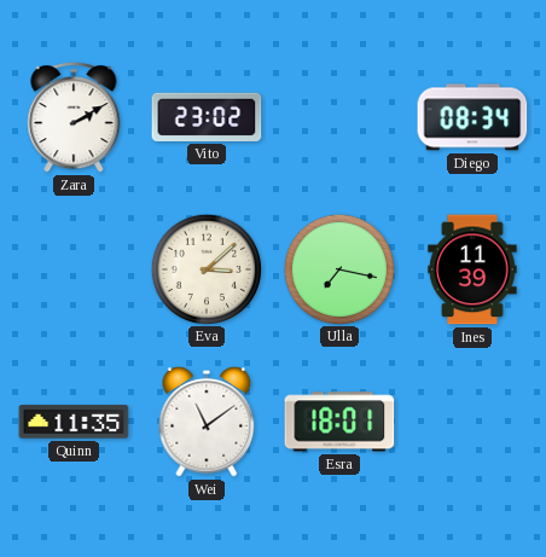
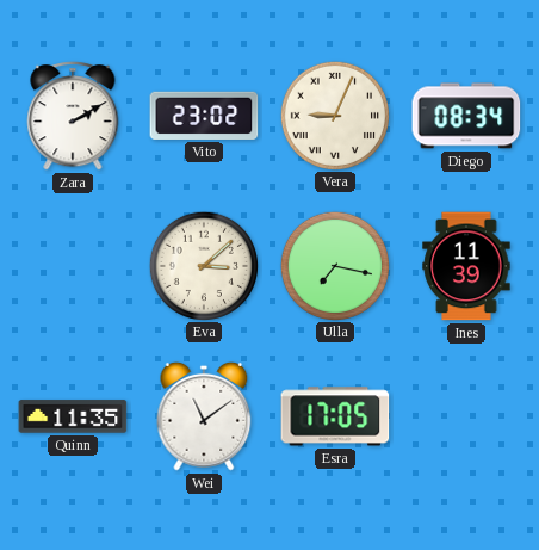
Vera: none -> 9:04
Esra: 18:01 -> 17:05
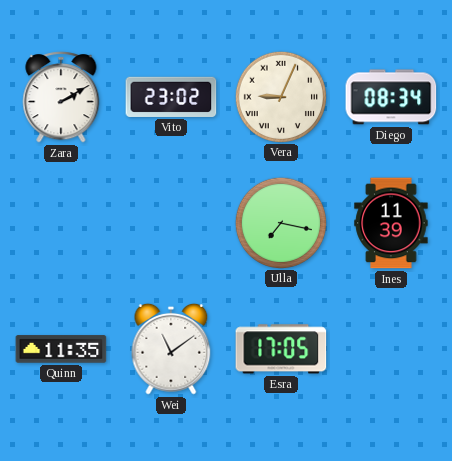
Eva: 3:08 -> none
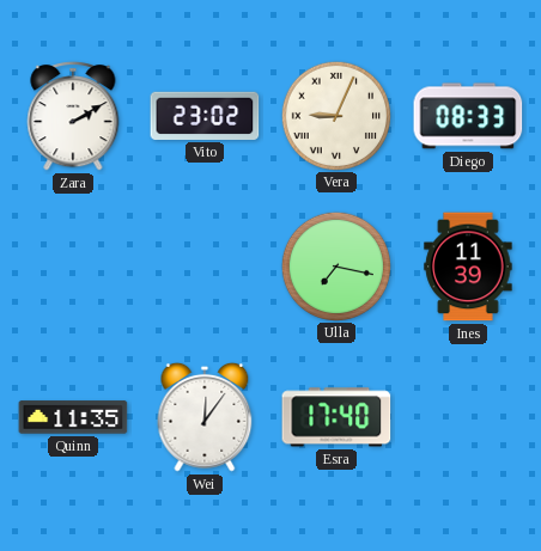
Diego: 08:34 -> 08:33
Wei: 11:09 -> 12:06
Esra: 17:05 -> 17:40
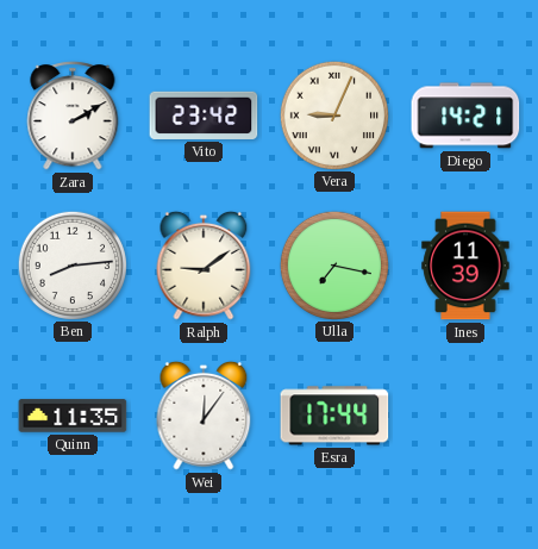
Vito: 23:02 -> 23:42
Diego: 08:33 -> 14:21
Ben: none -> 8:14
Ralph: none -> 9:09
Esra: 17:40 -> 17:44
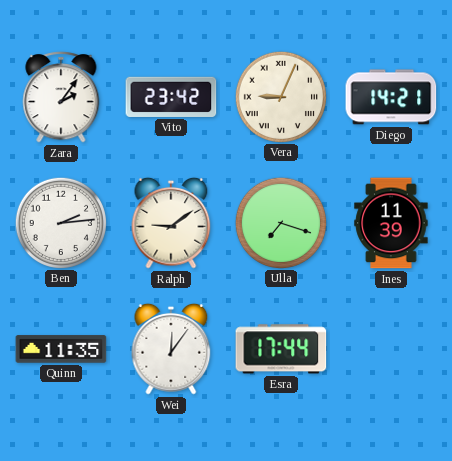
Zara: 2:10 -> 2:06
Ben: 8:14 -> 2:14
Ulla: 7:17 -> 7:18
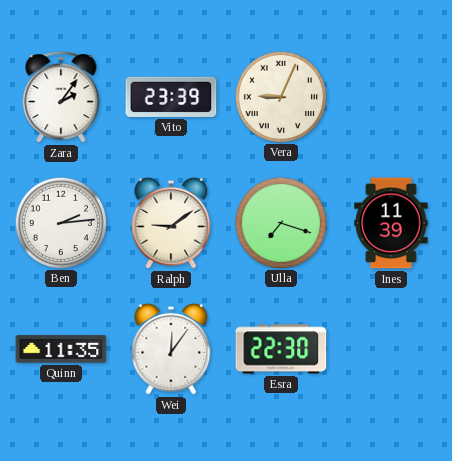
Vito: 23:42 -> 23:39
Diego: 14:21 -> none
Esra: 17:44 -> 22:30
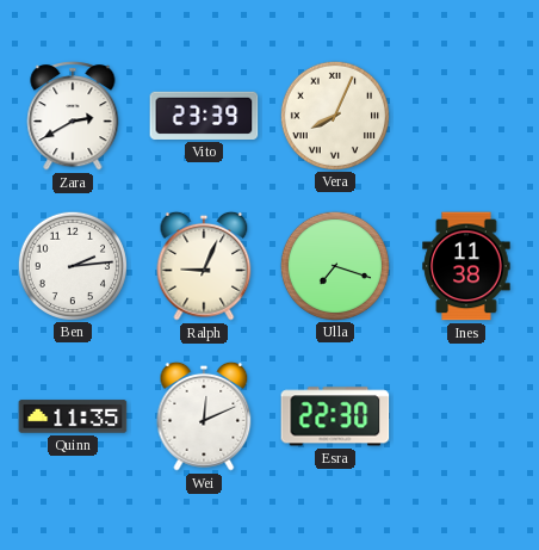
Zara: 2:06 -> 2:40
Vera: 9:04 -> 8:04
Ralph: 9:09 -> 9:04
Ines: 11:39 -> 11:38
Wei: 12:06 -> 12:11
